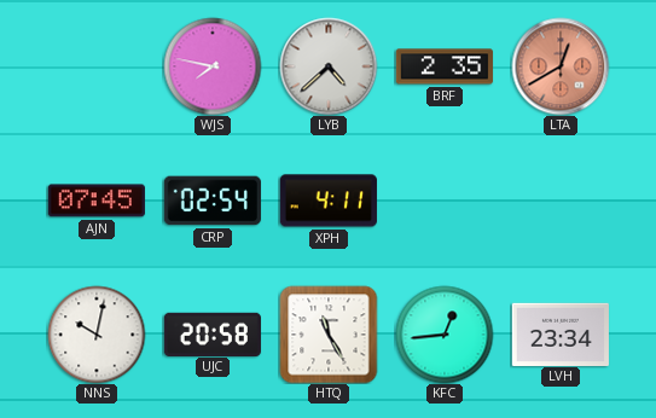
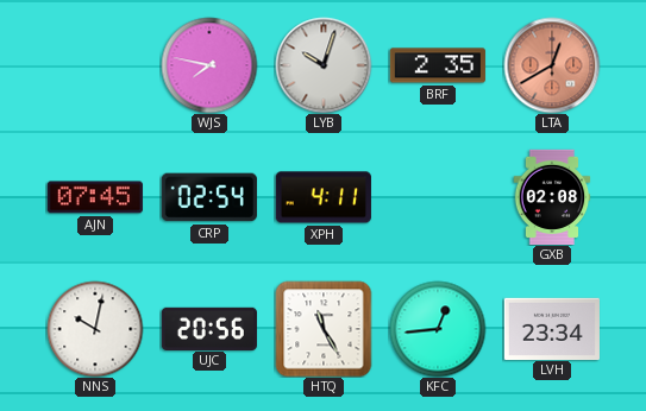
LYB: 4:38 -> 10:03
GXB: none -> 02:08
UJC: 20:58 -> 20:56
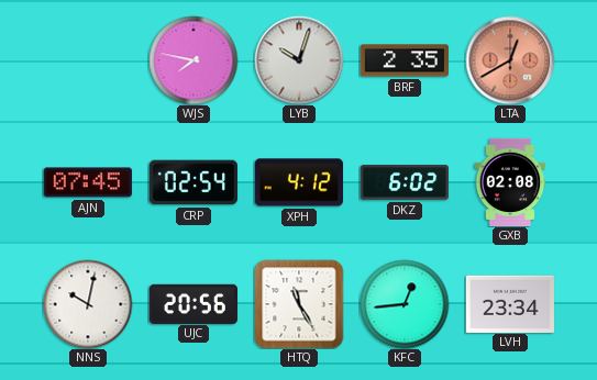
XPH: 4:11 -> 4:12
DKZ: none -> 6:02
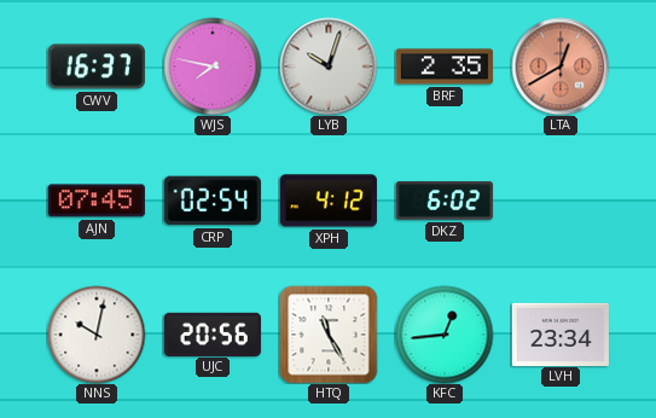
CWV: none -> 16:37
GXB: 02:08 -> none
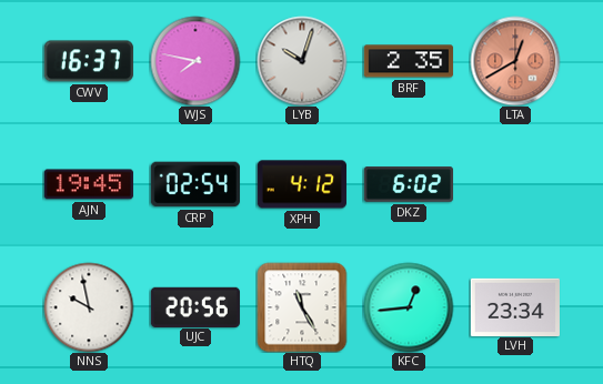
AJN: 07:45 -> 19:45
NNS: 10:02 -> 9:58
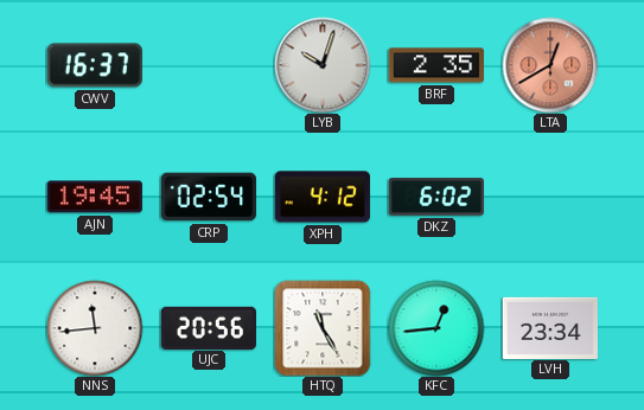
WJS: 7:47 -> none
NNS: 9:58 -> 11:44
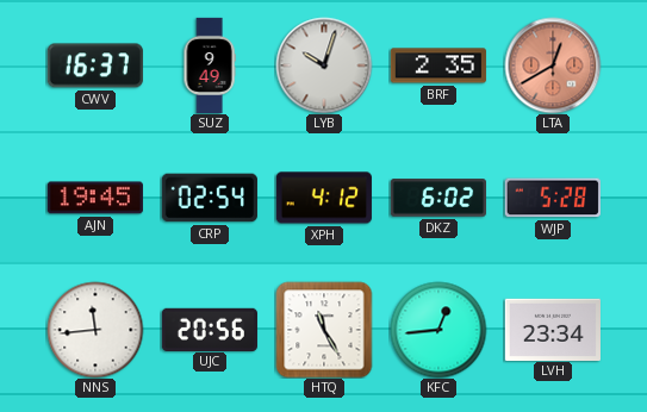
SUZ: none -> 9:49
WJP: none -> 5:28
